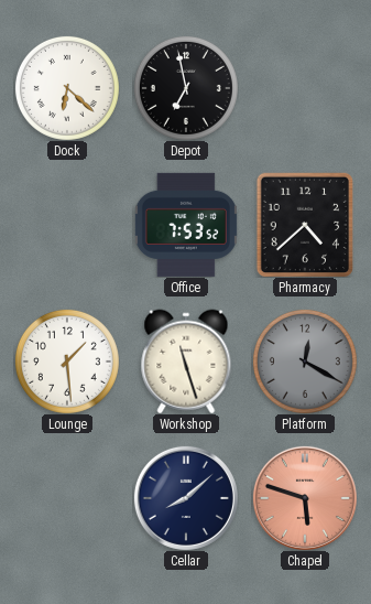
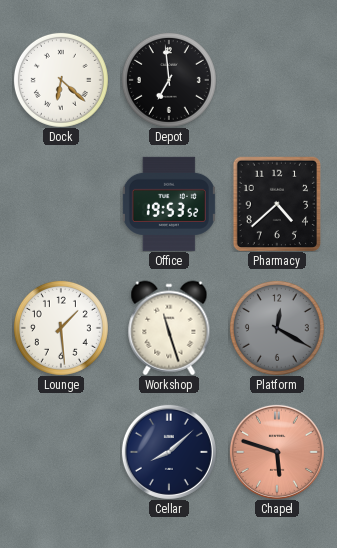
Depot: 6:58 -> 6:59
Office: 7:53 -> 19:53
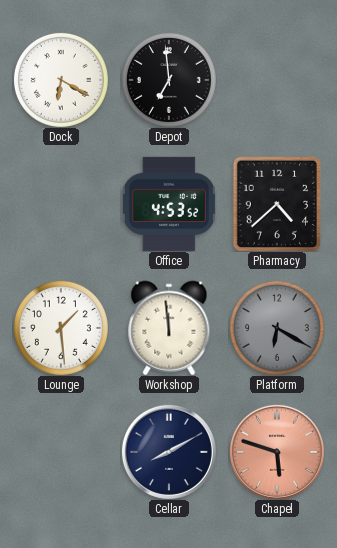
Dock: 6:22 -> 6:20
Office: 19:53 -> 4:53
Workshop: 11:27 -> 11:59
Platform: 12:20 -> 6:20
Cellar: 8:08 -> 8:10
